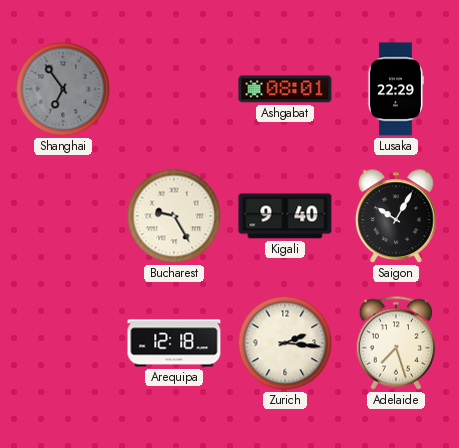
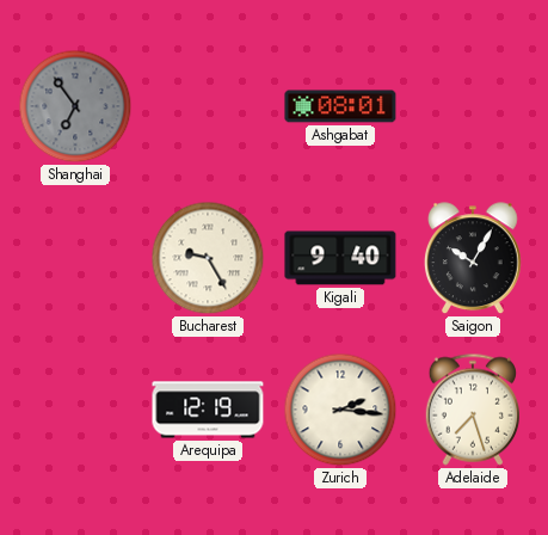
Lusaka: 22:29 -> none
Arequipa: 12:18 -> 12:19
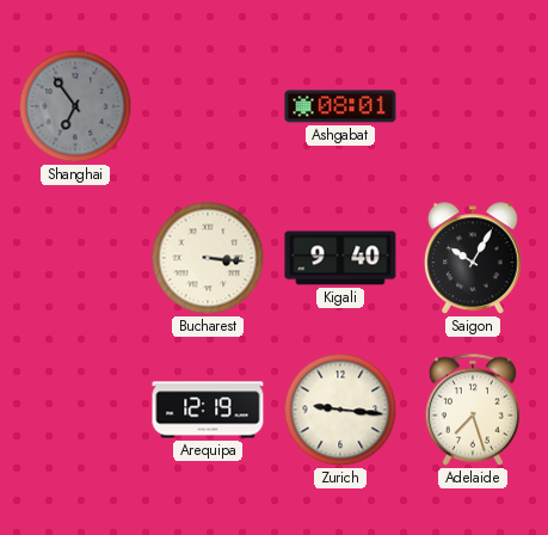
Bucharest: 9:25 -> 3:16
Zurich: 2:16 -> 9:16
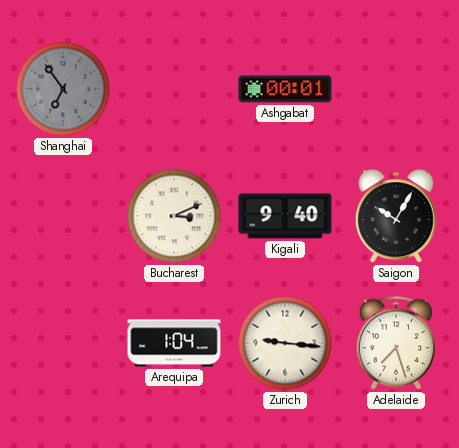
Ashgabat: 08:01 -> 00:01
Bucharest: 3:16 -> 3:11
Arequipa: 12:19 -> 1:04
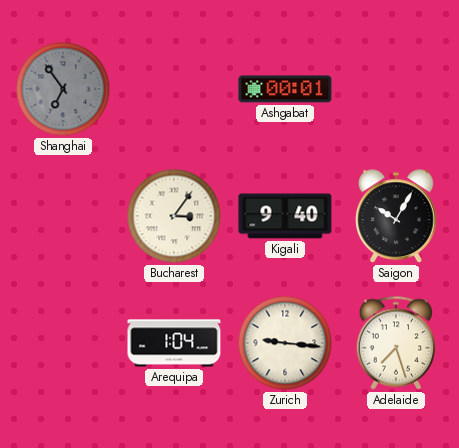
Bucharest: 3:11 -> 3:06
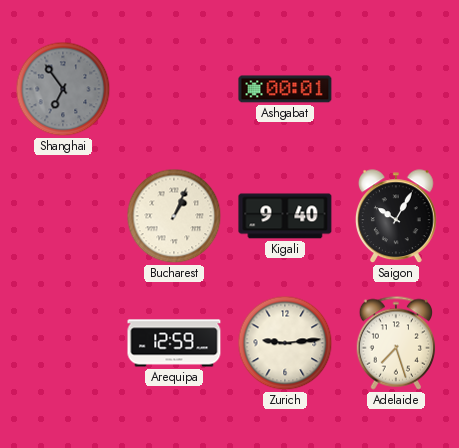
Bucharest: 3:06 -> 1:04
Arequipa: 1:04 -> 12:59
Zurich: 9:16 -> 9:14
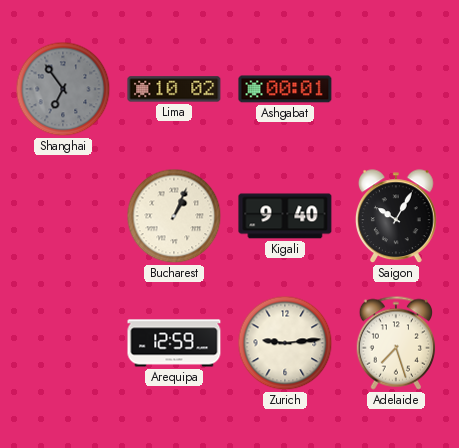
Lima: none -> 10:02
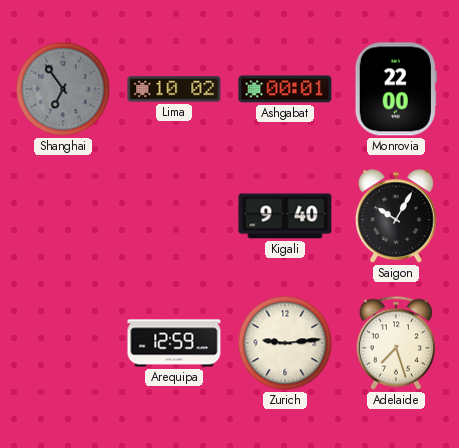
Monrovia: none -> 22:00
Bucharest: 1:04 -> none
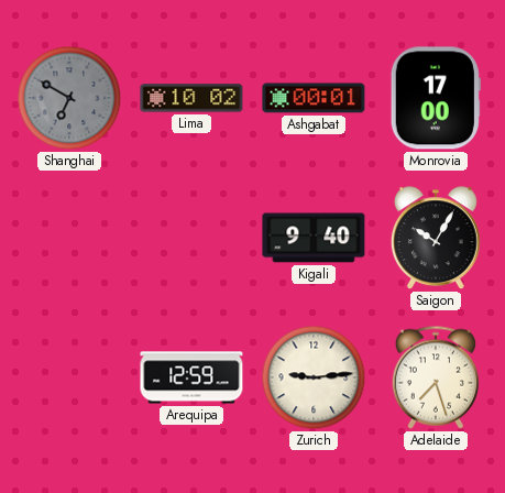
Shanghai: 6:54 -> 6:50
Monrovia: 22:00 -> 17:00
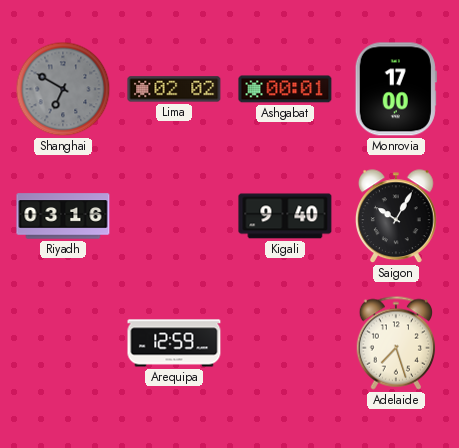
Lima: 10:02 -> 02:02
Riyadh: none -> 03:16
Zurich: 9:14 -> none
